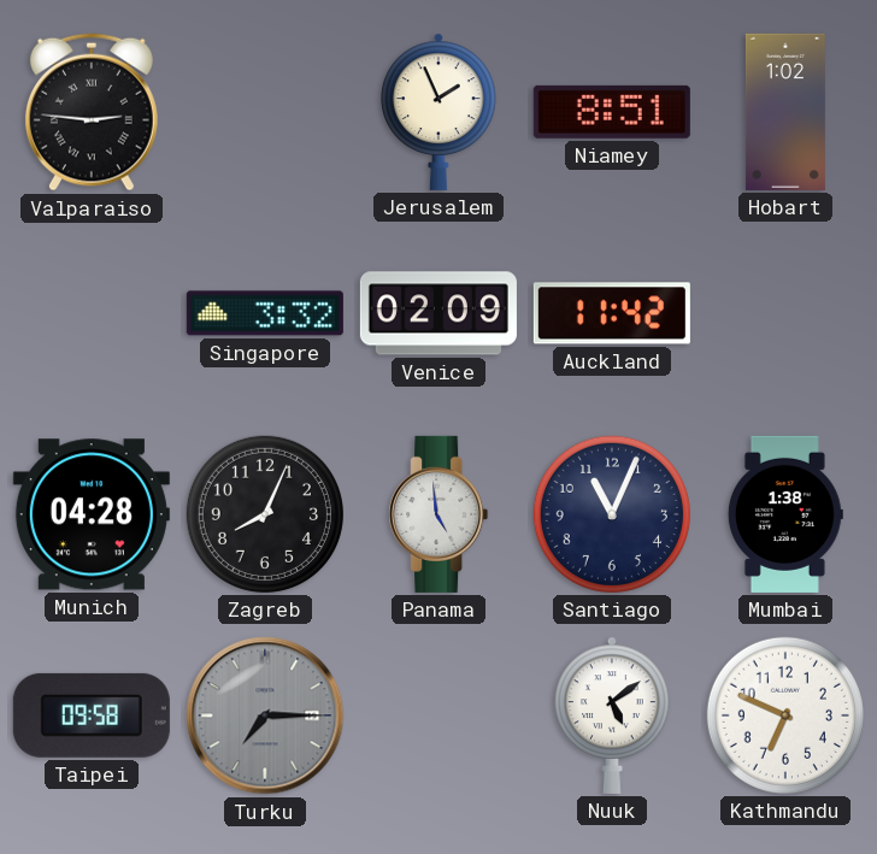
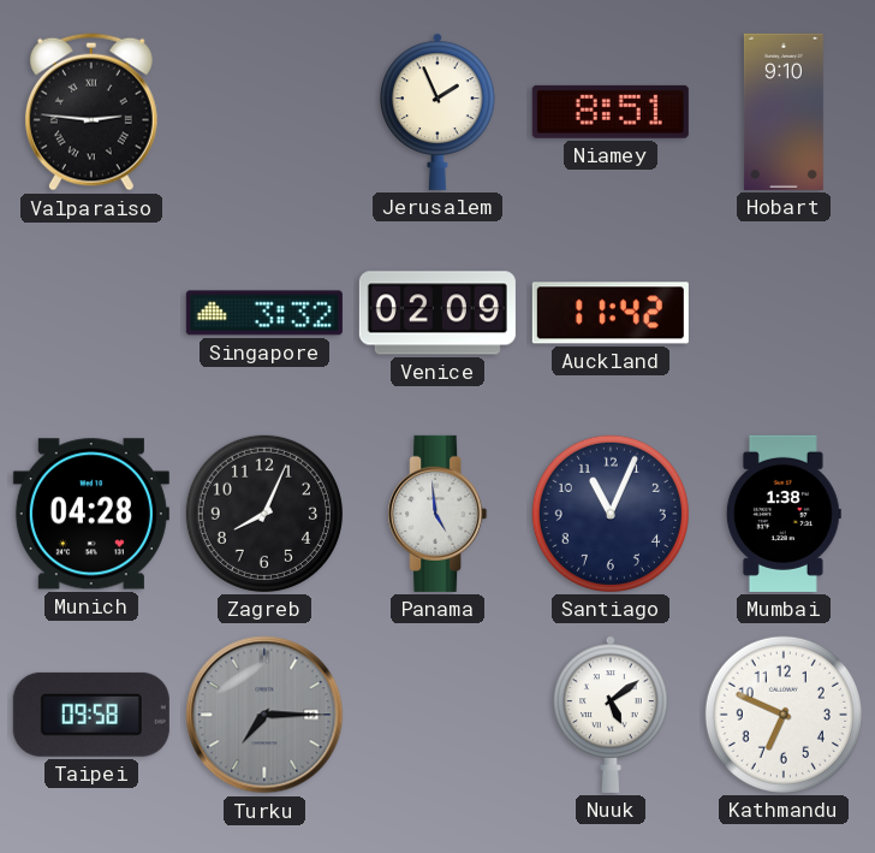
Hobart: 1:02 -> 9:10
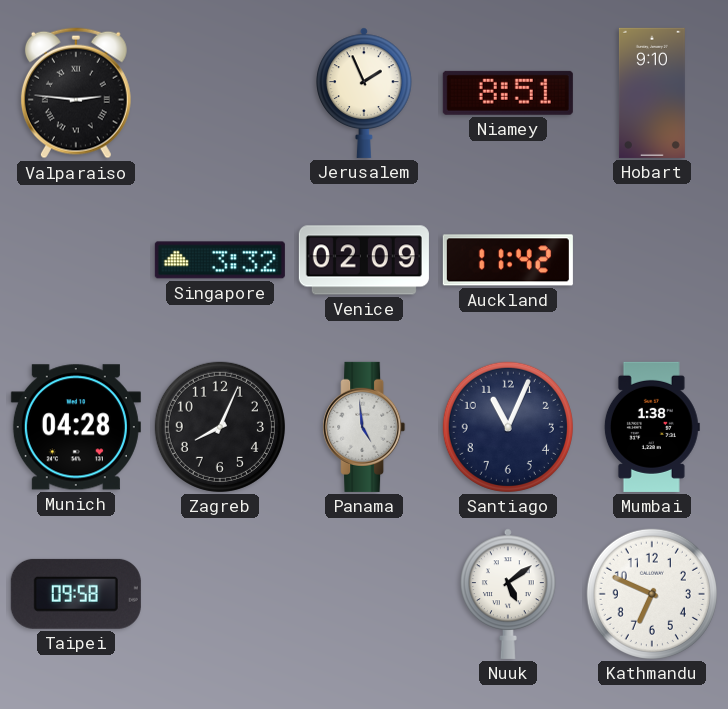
Turku: 7:15 -> none
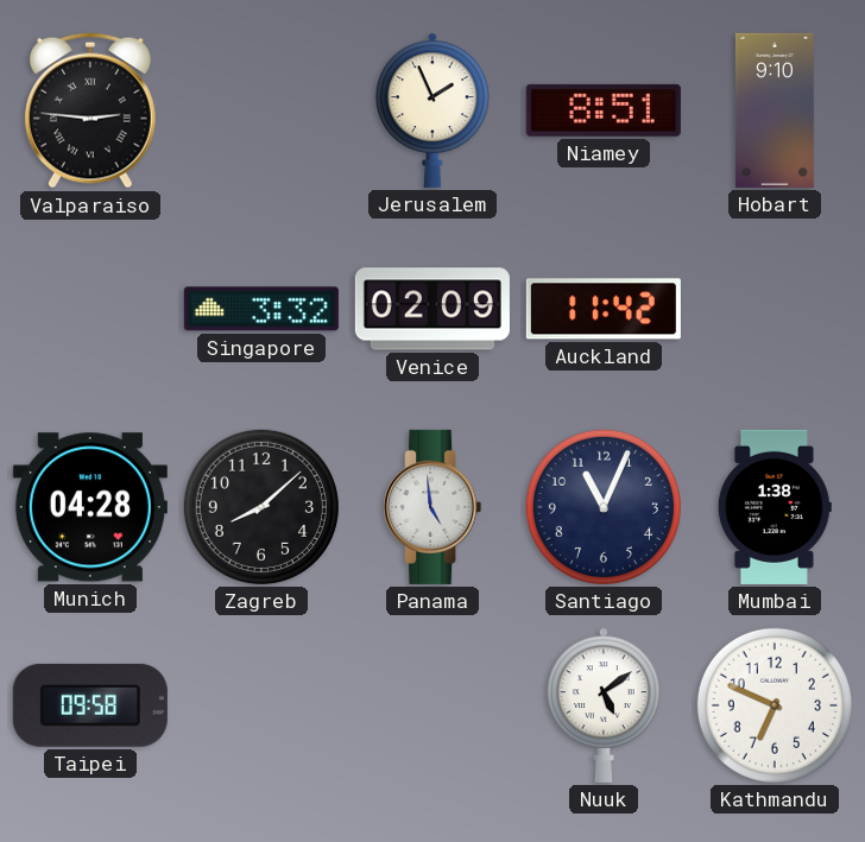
Zagreb: 8:04 -> 8:08
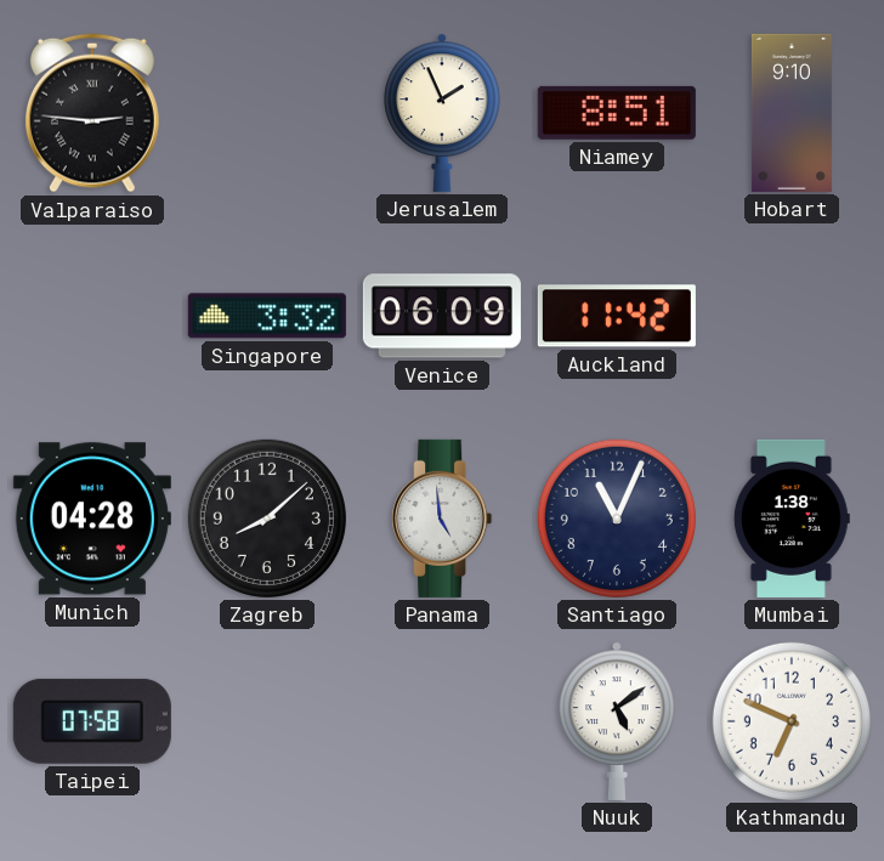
Venice: 02:09 -> 06:09
Taipei: 09:58 -> 07:58
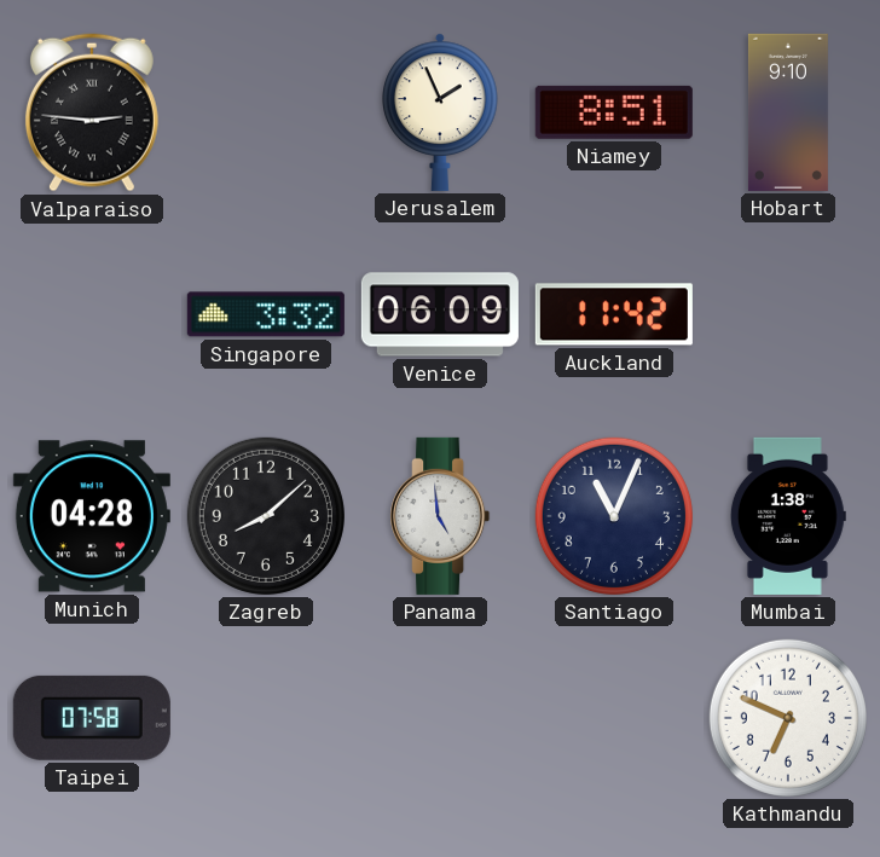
Nuuk: 5:09 -> none
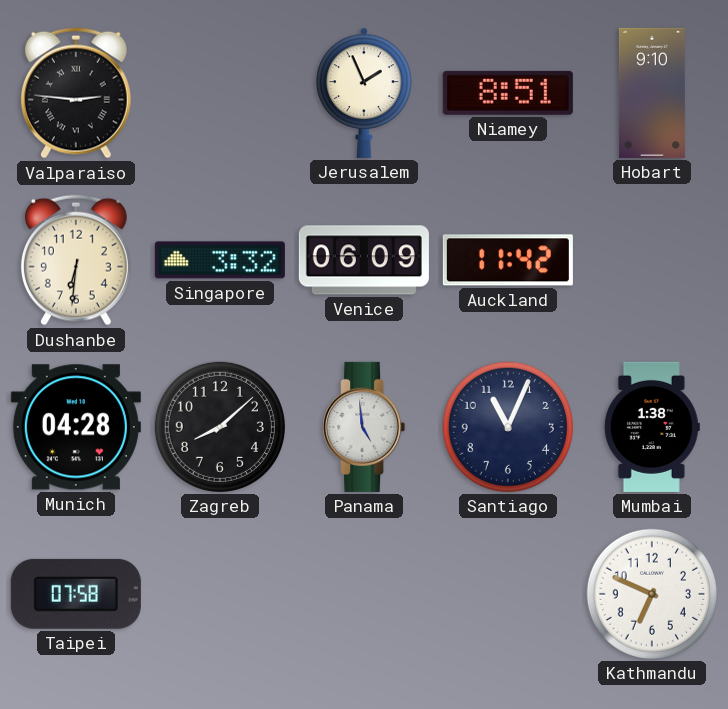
Dushanbe: none -> 6:31
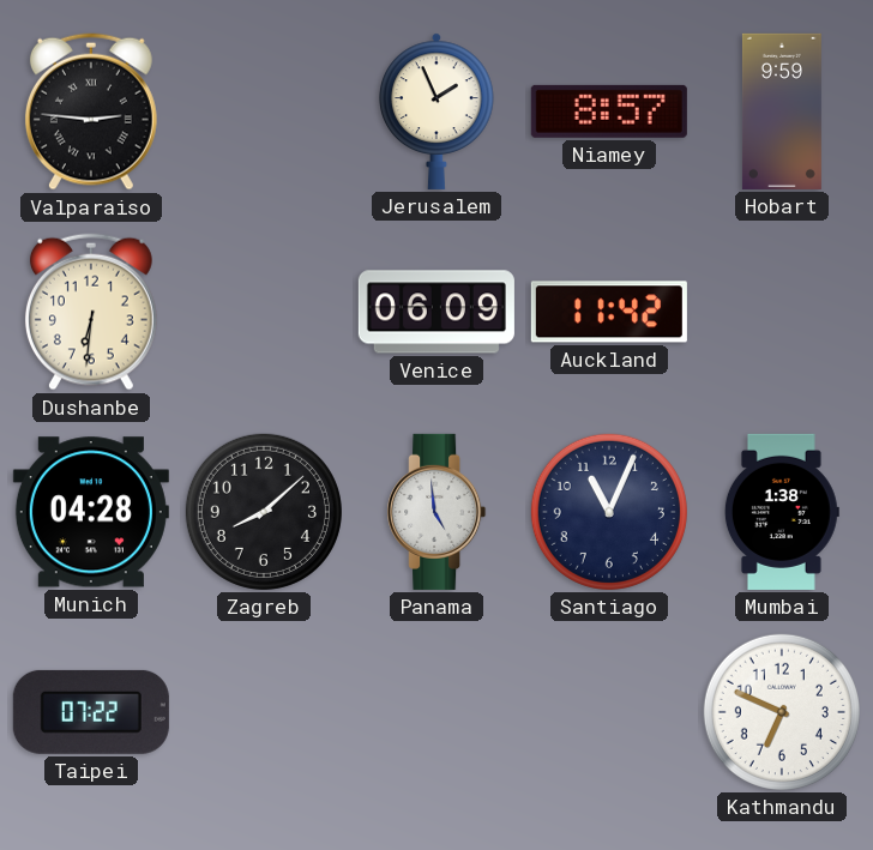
Niamey: 8:51 -> 8:57
Hobart: 9:10 -> 9:59
Singapore: 3:32 -> none
Taipei: 07:58 -> 07:22
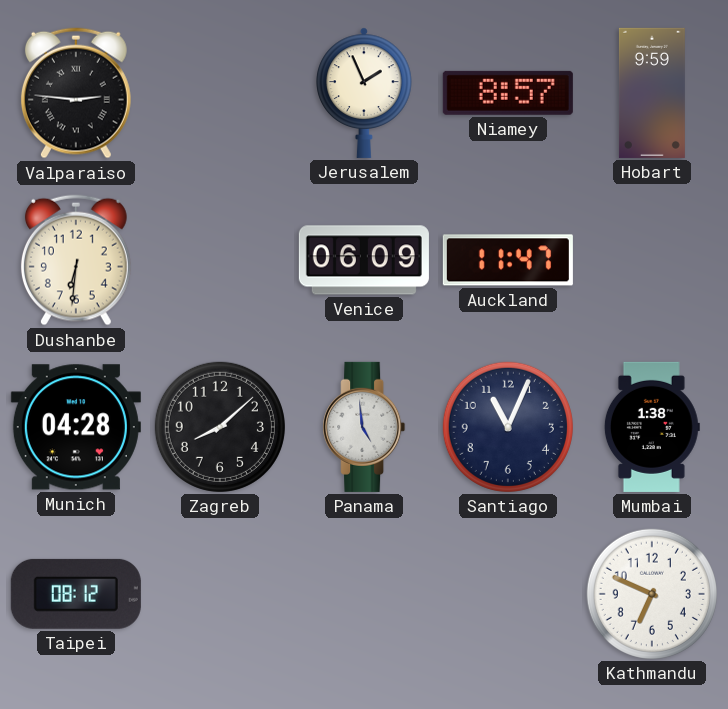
Auckland: 11:42 -> 11:47
Taipei: 07:22 -> 08:12
